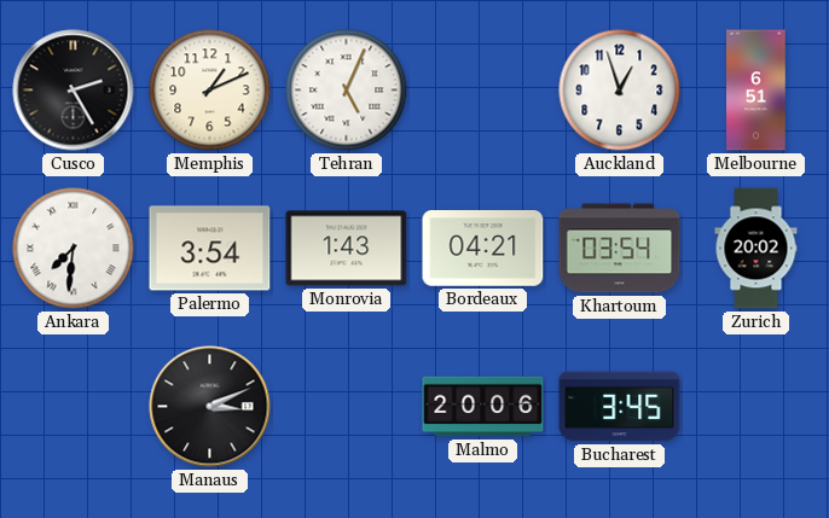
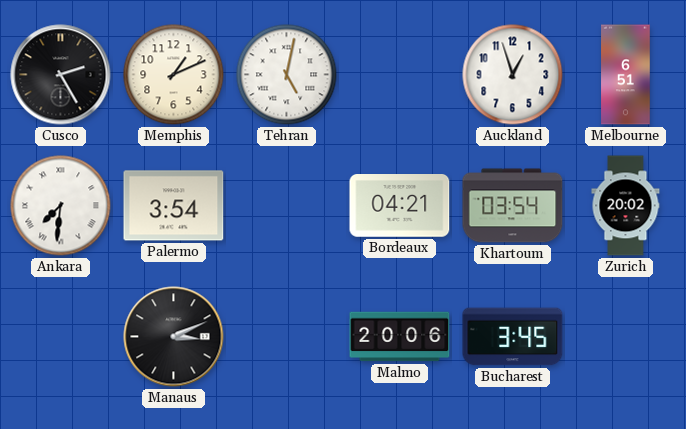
Tehran: 5:04 -> 5:02
Monrovia: 1:43 -> none
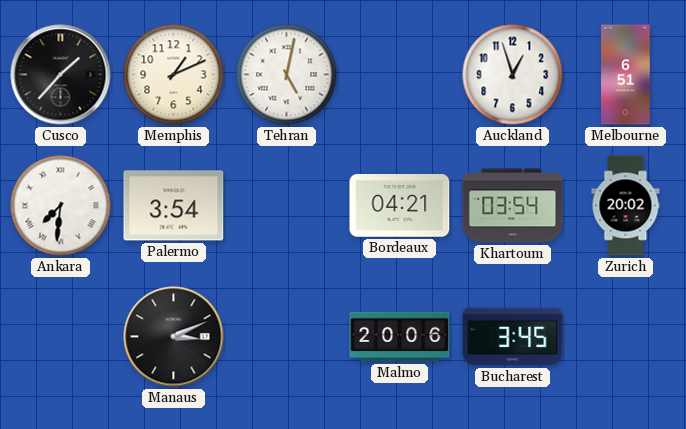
Cusco: 2:25 -> 1:37
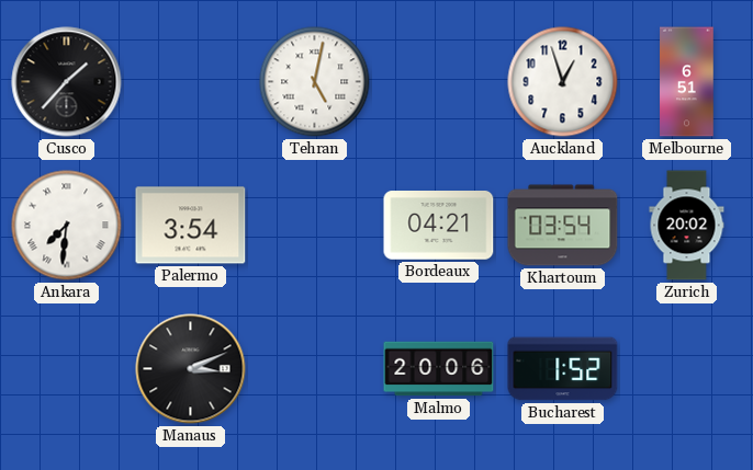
Memphis: 1:11 -> none
Bucharest: 3:45 -> 1:52
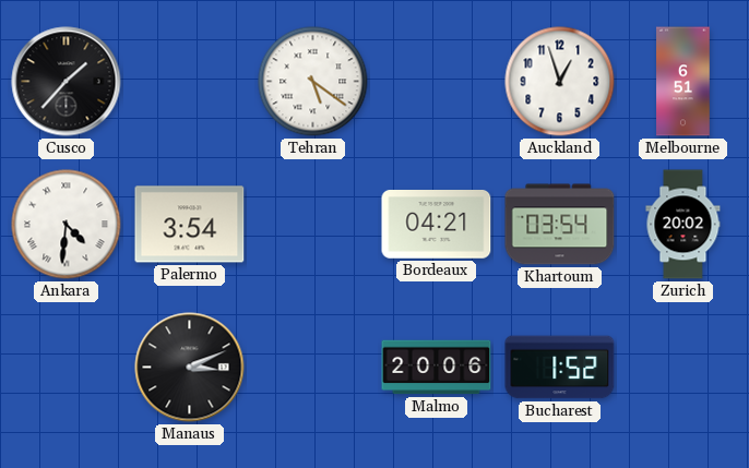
Tehran: 5:02 -> 5:21
Ankara: 7:31 -> 4:31
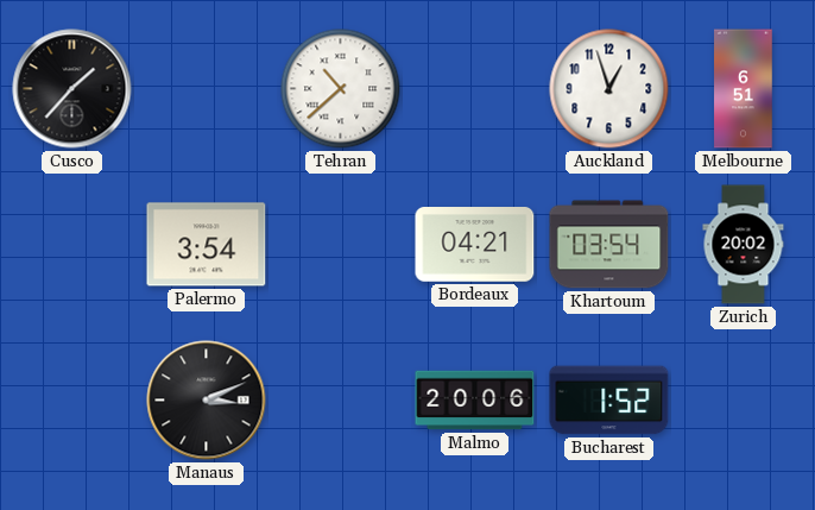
Tehran: 5:21 -> 10:38
Ankara: 4:31 -> none
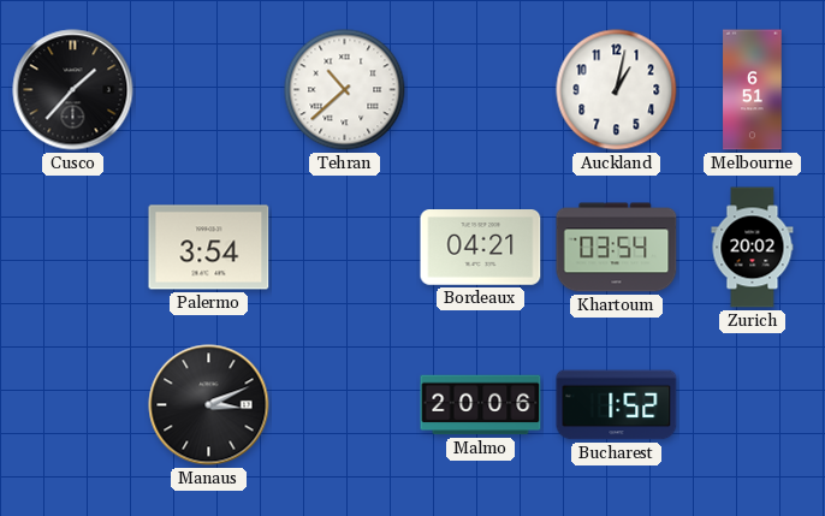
Auckland: 12:57 -> 1:02
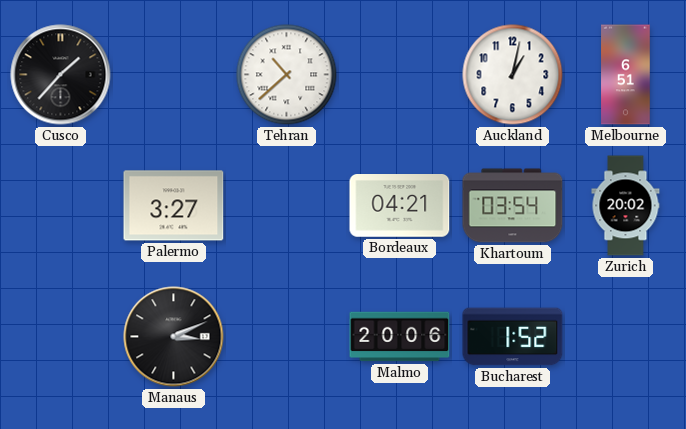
Palermo: 3:54 -> 3:27
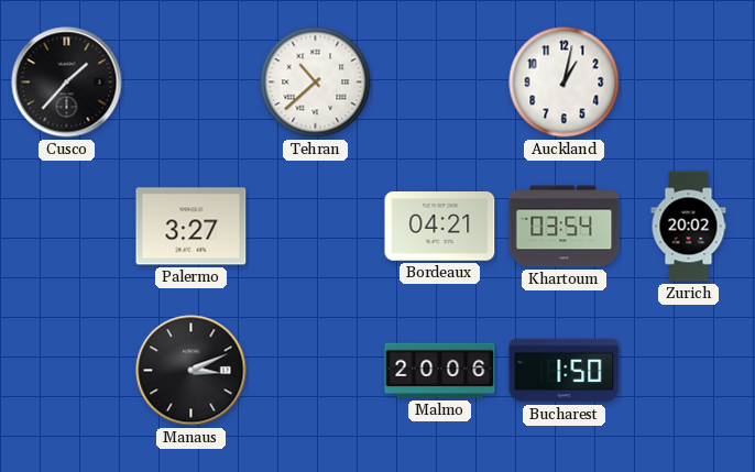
Melbourne: 6:51 -> none
Bucharest: 1:52 -> 1:50
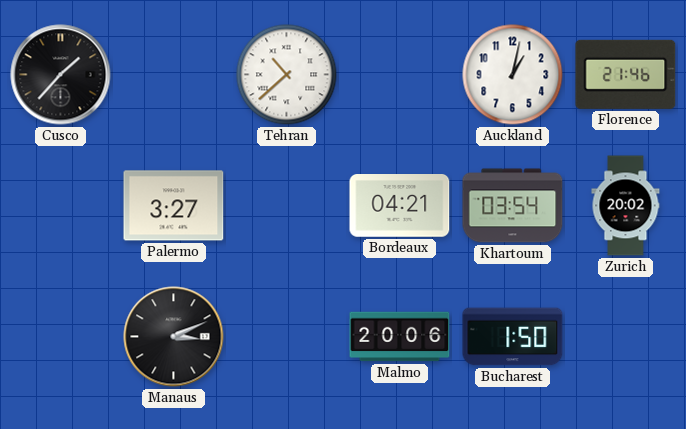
Florence: none -> 21:46
